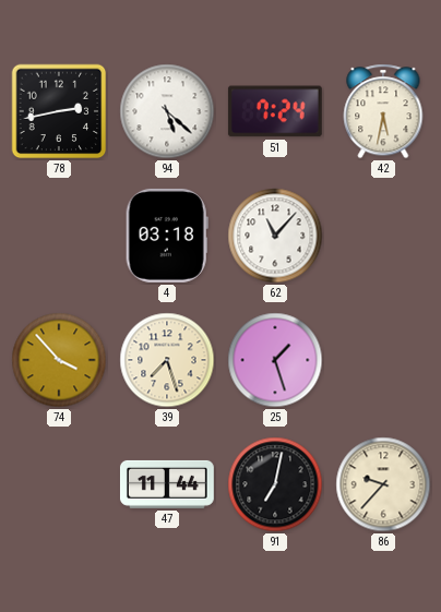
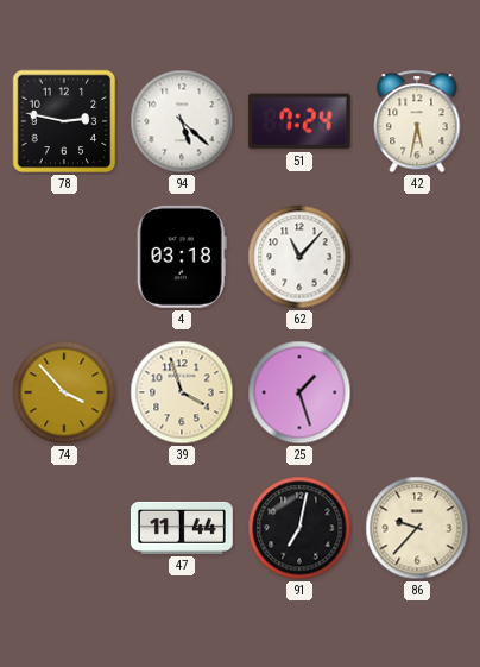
78: 2:43 -> 2:47
39: 7:27 -> 3:57
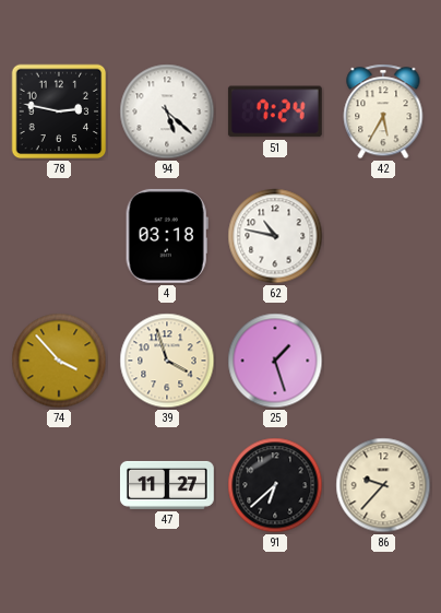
42: 5:32 -> 5:35
62: 11:07 -> 10:47
47: 11:44 -> 11:27
91: 7:02 -> 6:38
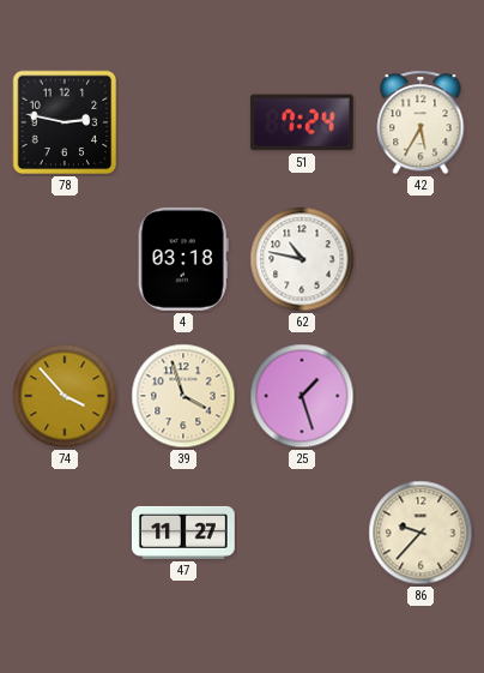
94: 5:22 -> none
91: 6:38 -> none
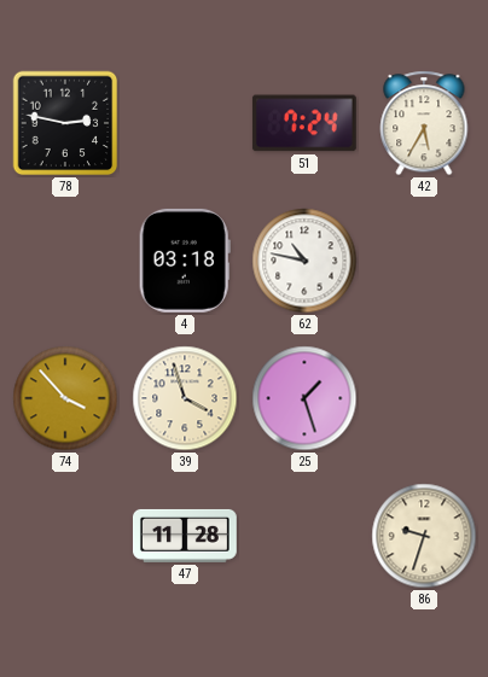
47: 11:27 -> 11:28
86: 9:37 -> 9:33
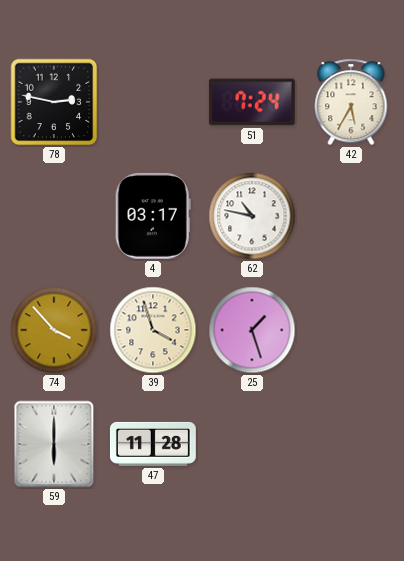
4: 03:18 -> 03:17
59: none -> 6:00
86: 9:33 -> none
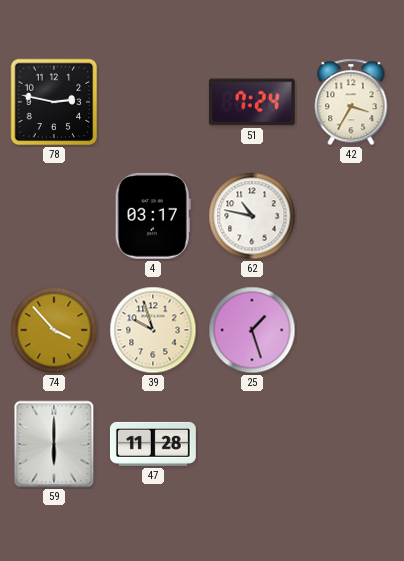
42: 5:35 -> 3:35
39: 3:57 -> 9:57
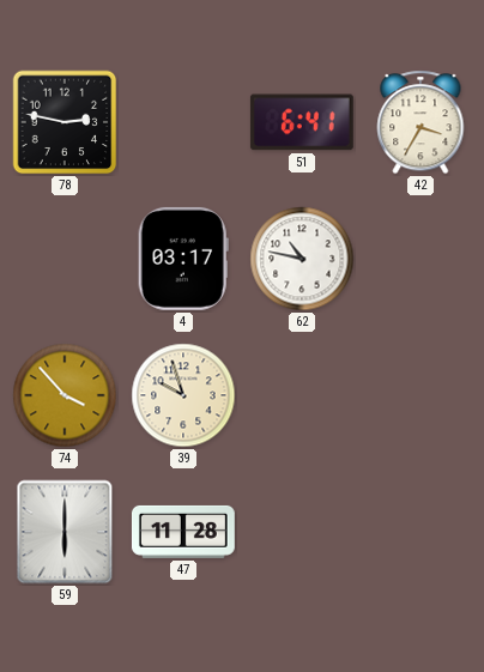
51: 7:24 -> 6:41
25: 1:27 -> none
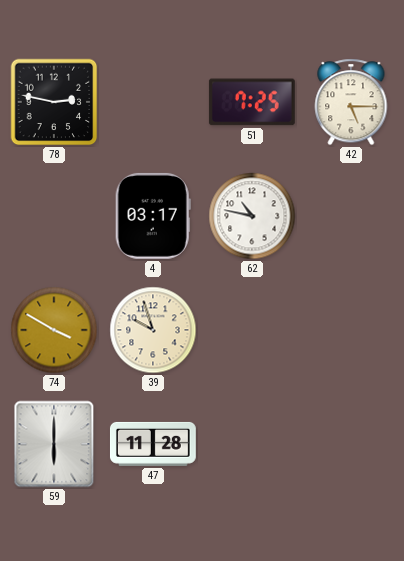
51: 6:41 -> 7:25
42: 3:35 -> 5:15
74: 3:53 -> 3:50
